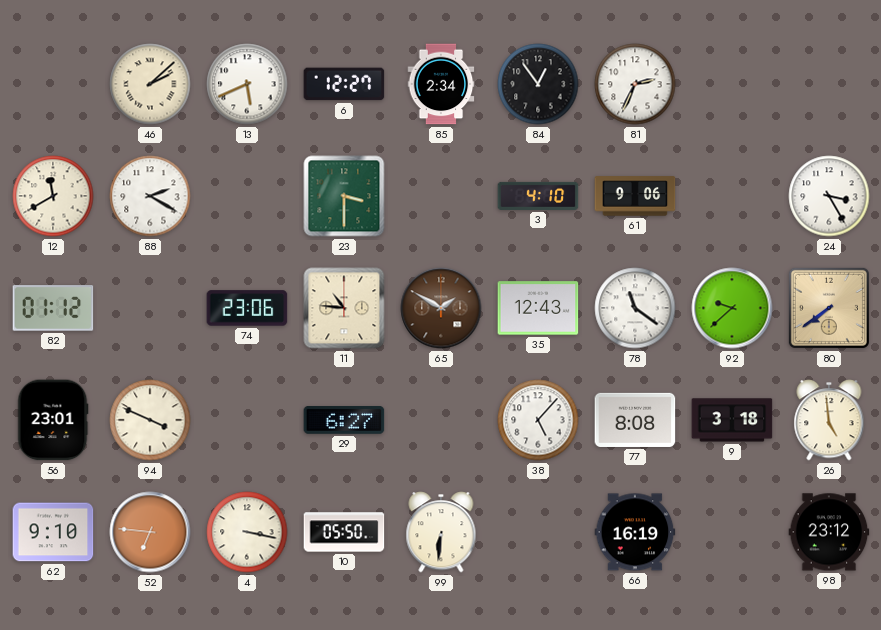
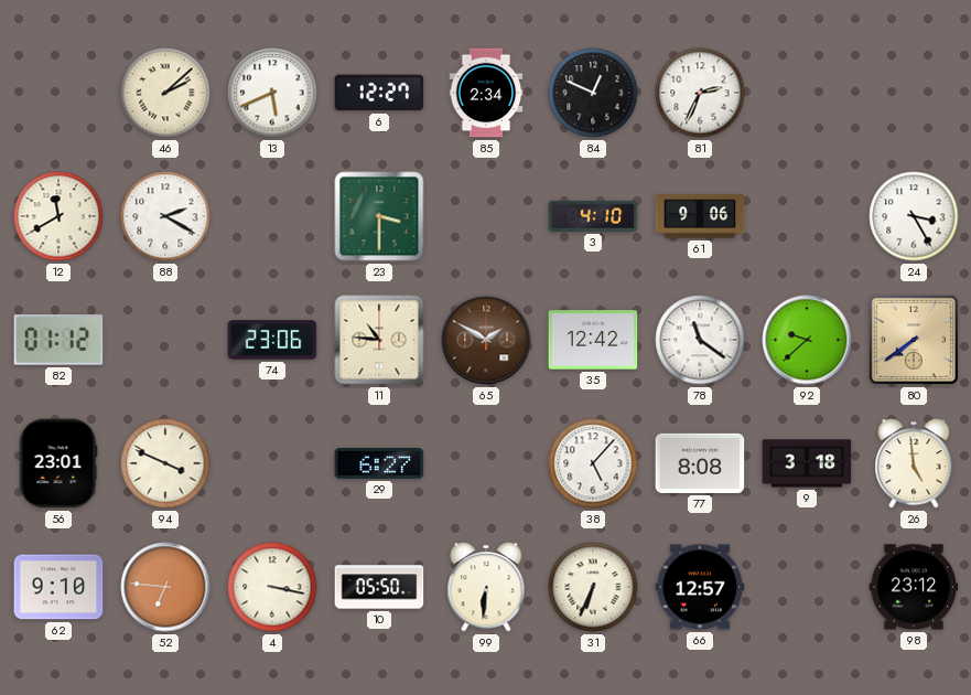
84: 12:54 -> 12:49
35: 12:43 -> 12:42
31: none -> 6:34
66: 16:19 -> 12:57
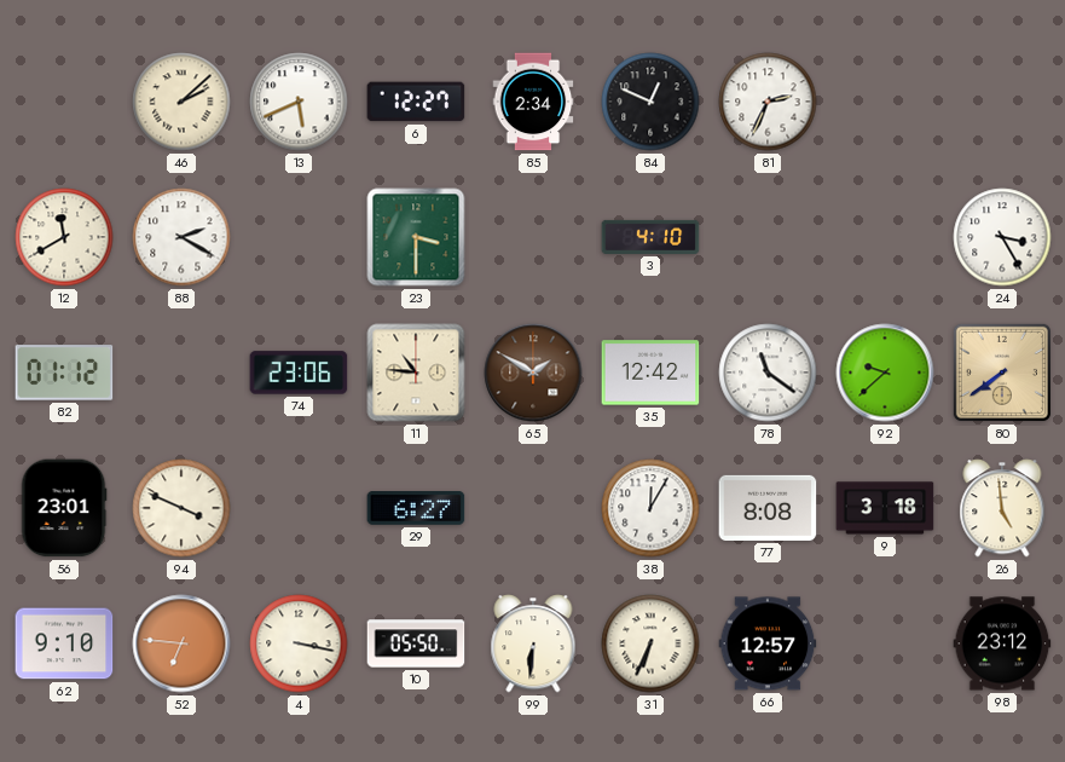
61: 9:06 -> none
38: 5:07 -> 12:05
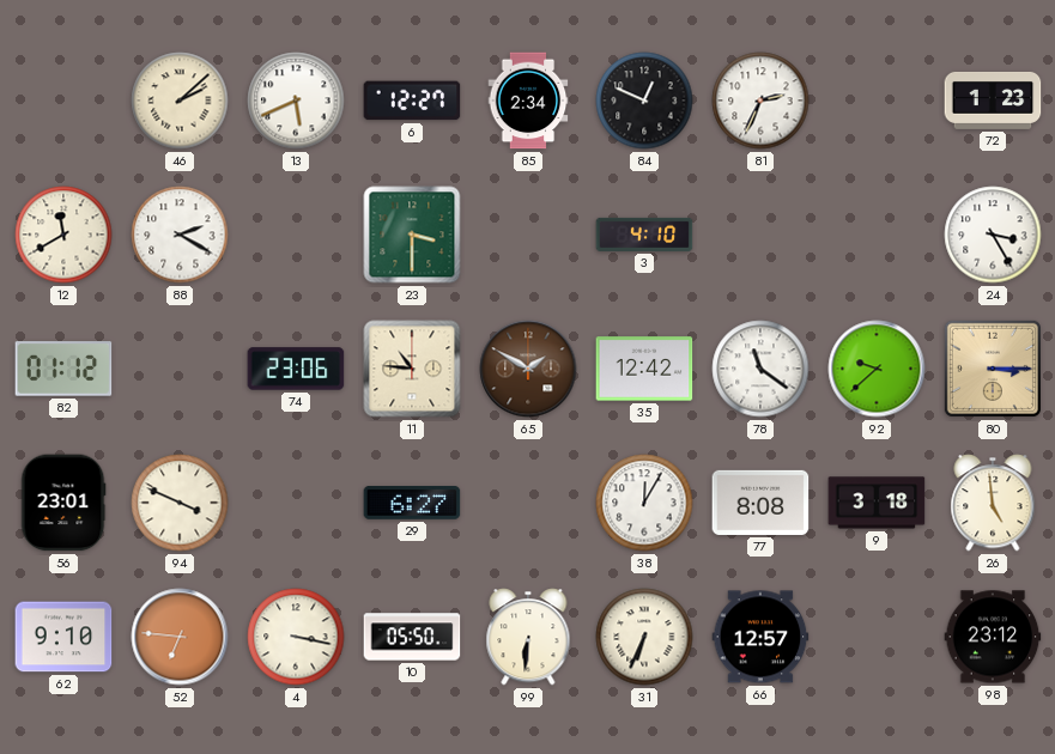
72: none -> 1:23
80: 7:39 -> 3:15
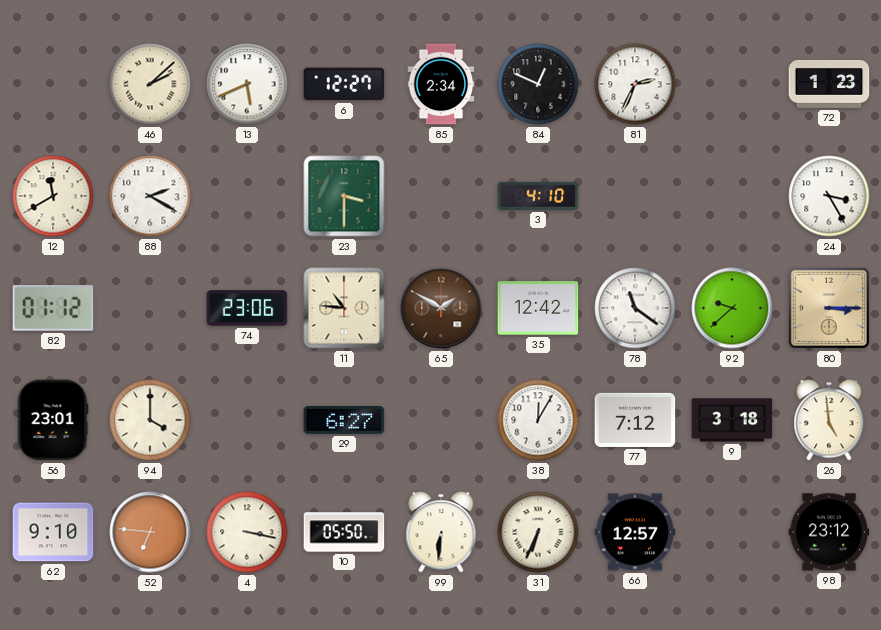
94: 3:49 -> 4:00
77: 8:08 -> 7:12
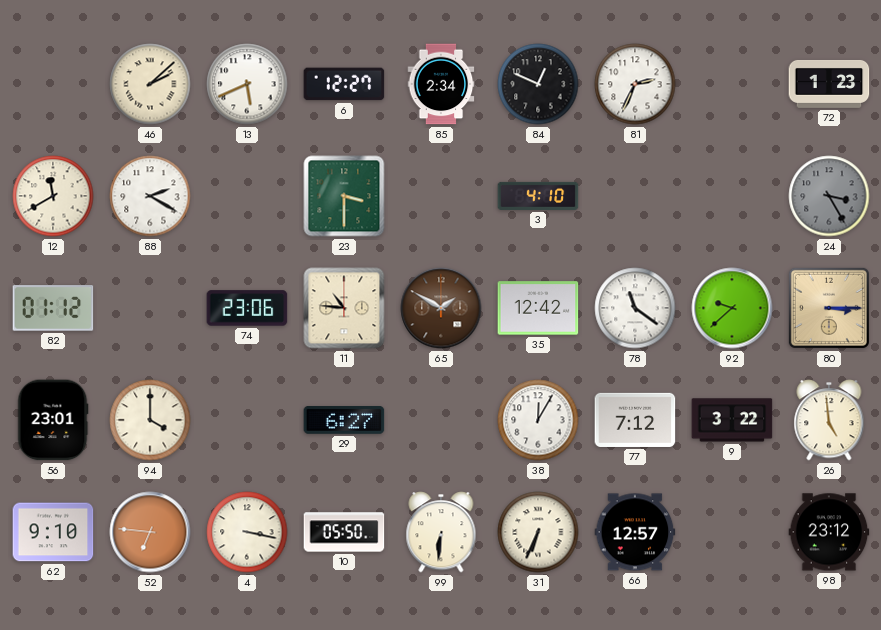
24 dial: white -> grey
9: 3:18 -> 3:22
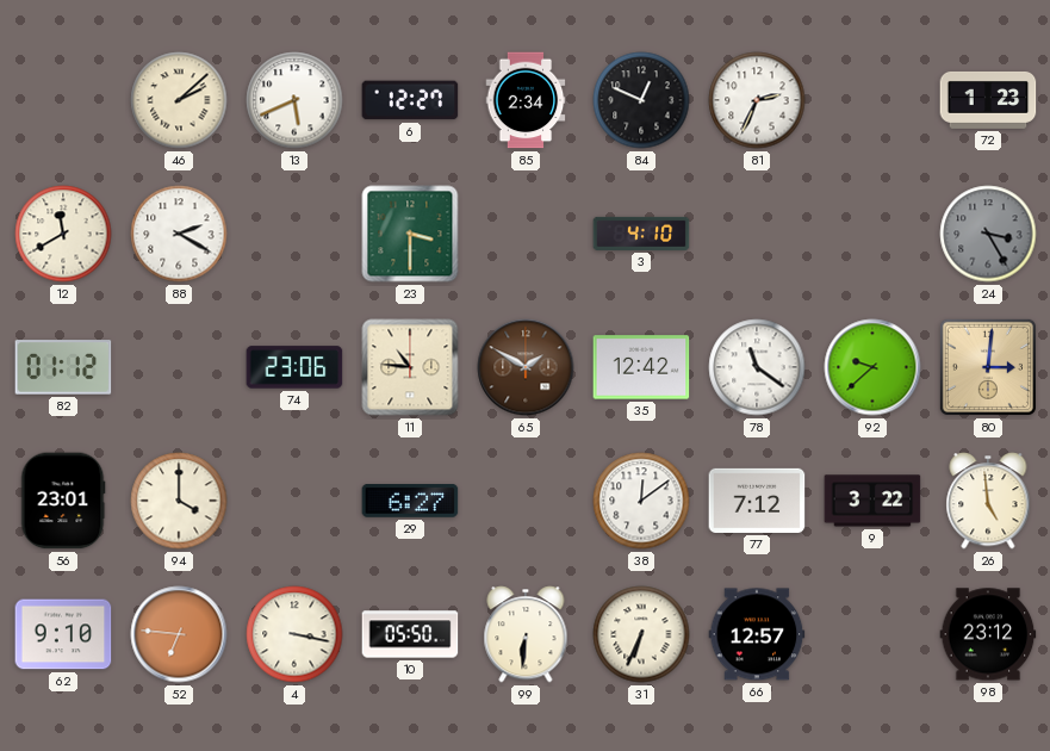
80: 3:15 -> 3:01
38: 12:05 -> 12:09
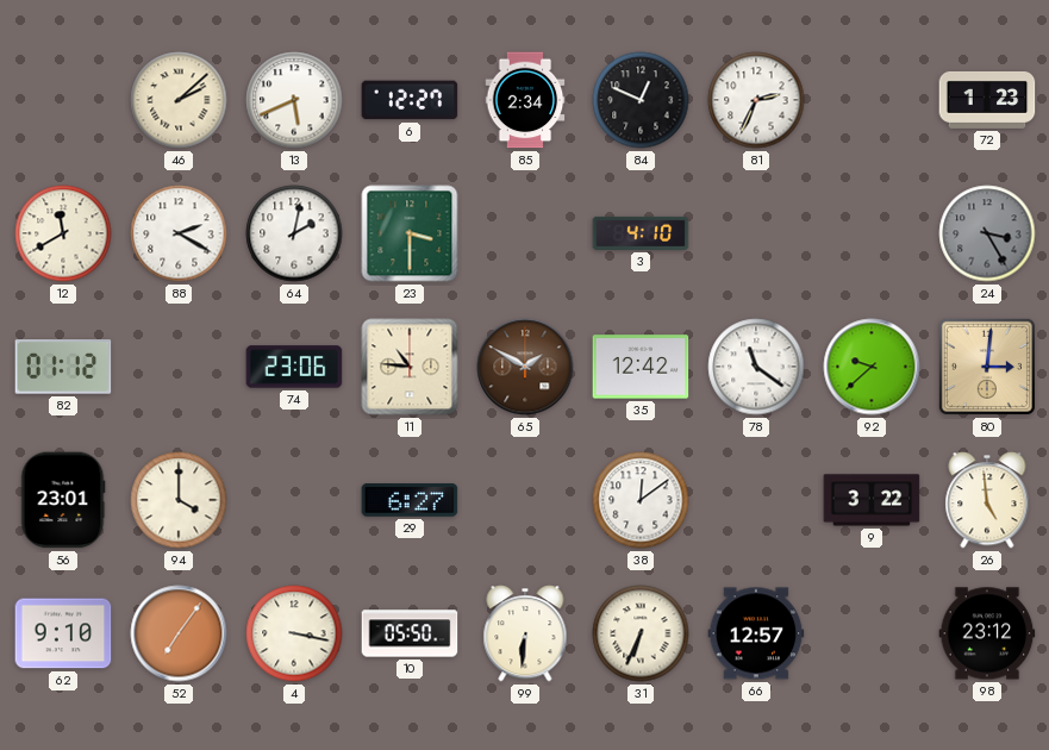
64: none -> 2:02
77: 7:12 -> none
52: 6:46 -> 7:06
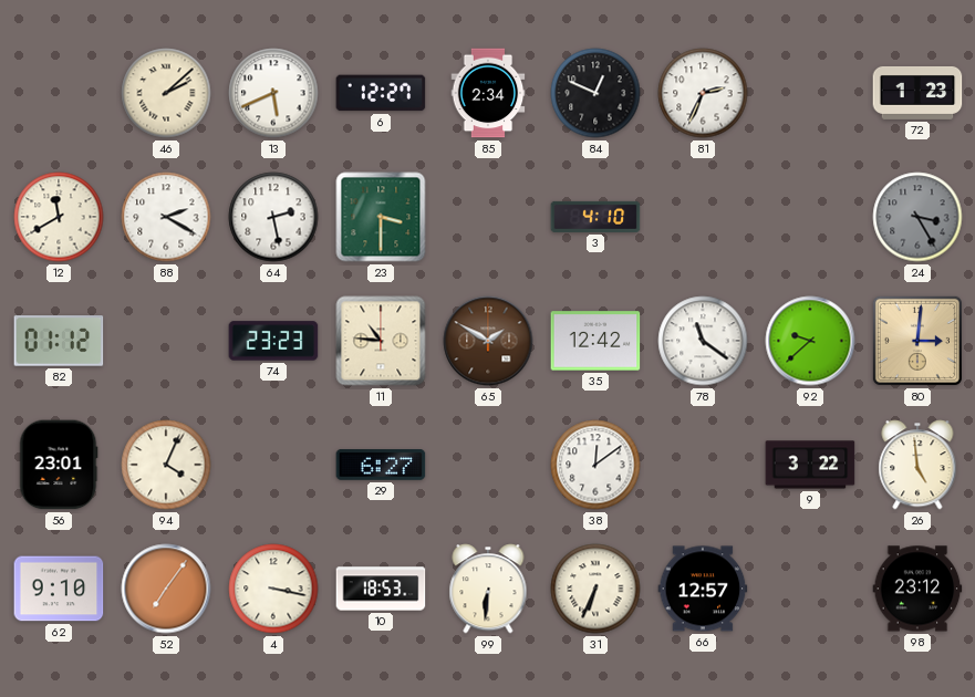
64: 2:02 -> 2:28
74: 23:06 -> 23:23
94: 4:00 -> 4:04
10: 05:50 -> 18:53
